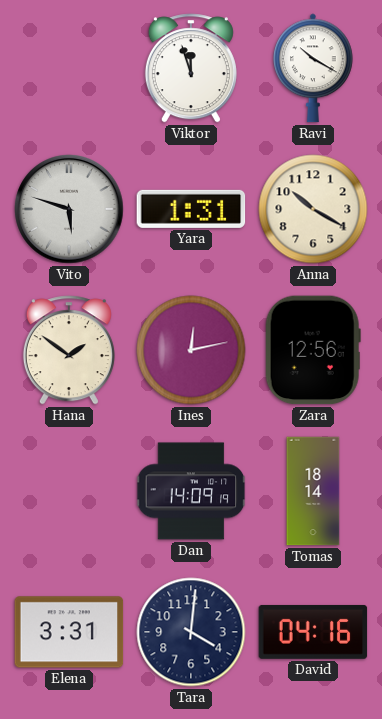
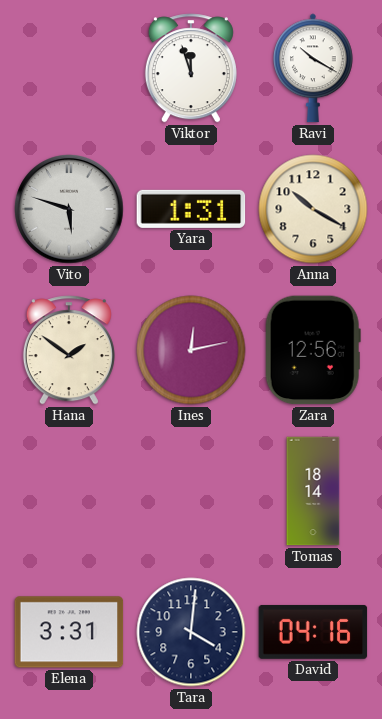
Dan: 14:09 -> none
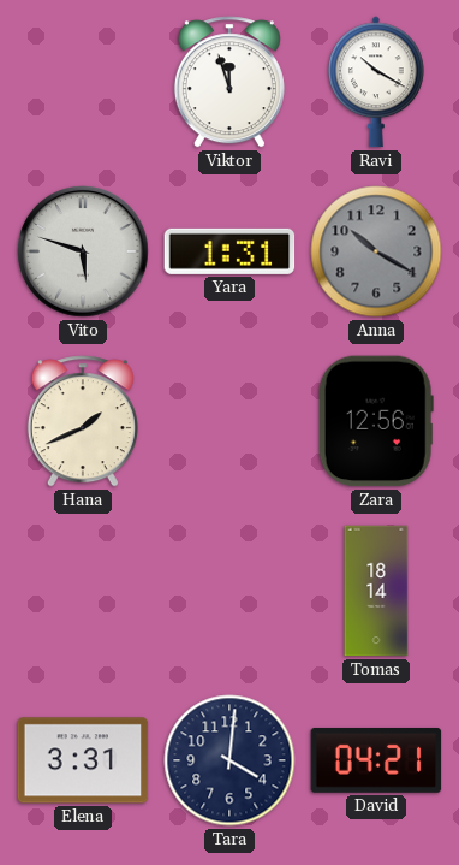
Anna dial: cream -> grey
Hana: 1:51 -> 1:41
Ines: 12:13 -> none
David: 04:16 -> 04:21
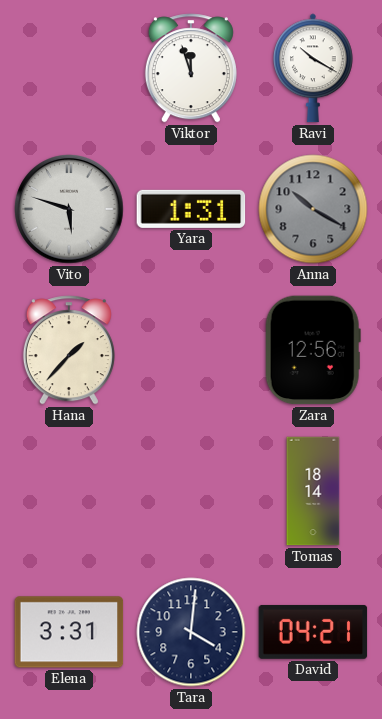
Hana: 1:41 -> 1:37
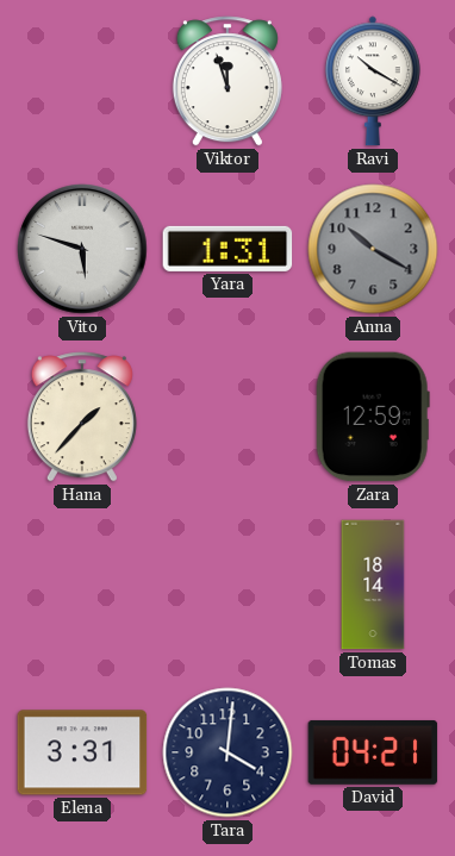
Zara: 12:56 -> 12:59
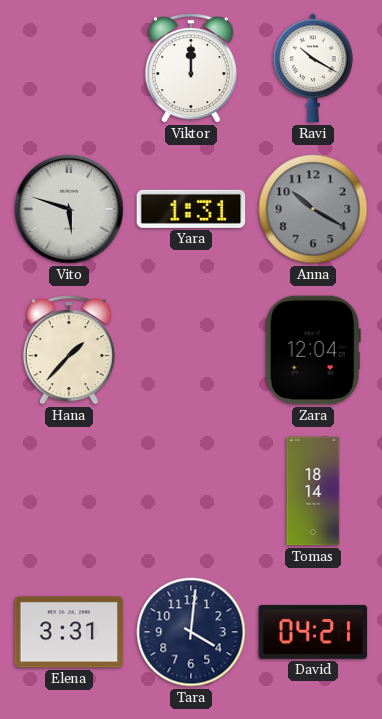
Viktor: 11:57 -> 12:00
Zara: 12:59 -> 12:04
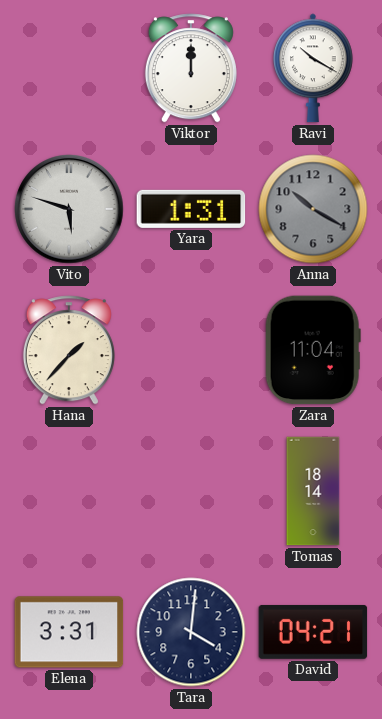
Zara: 12:04 -> 11:04
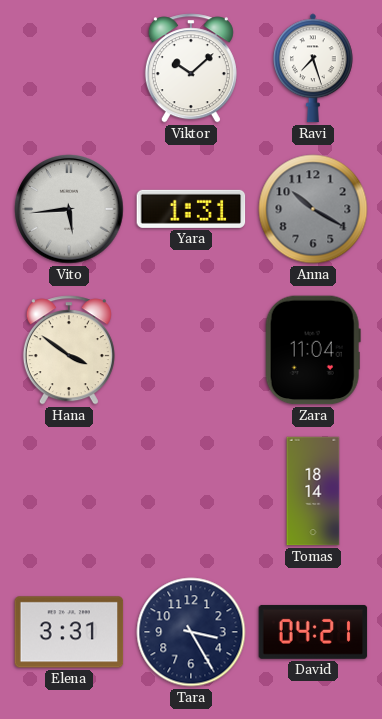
Viktor: 12:00 -> 10:08
Ravi: 10:20 -> 7:27
Vito: 5:48 -> 5:44
Hana: 1:37 -> 3:51
Tara: 4:01 -> 3:25
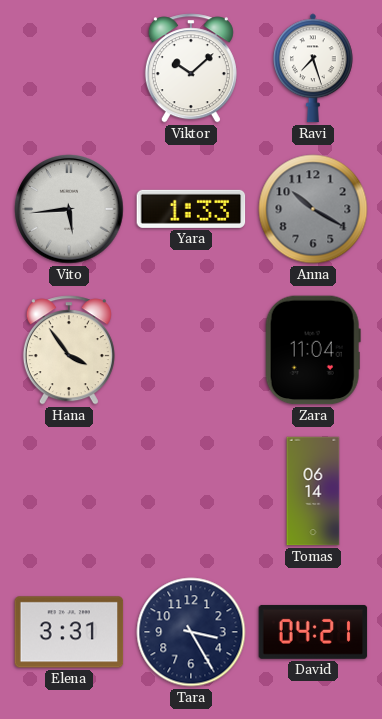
Yara: 1:31 -> 1:33
Hana: 3:51 -> 3:54
Tomas: 18:14 -> 06:14
